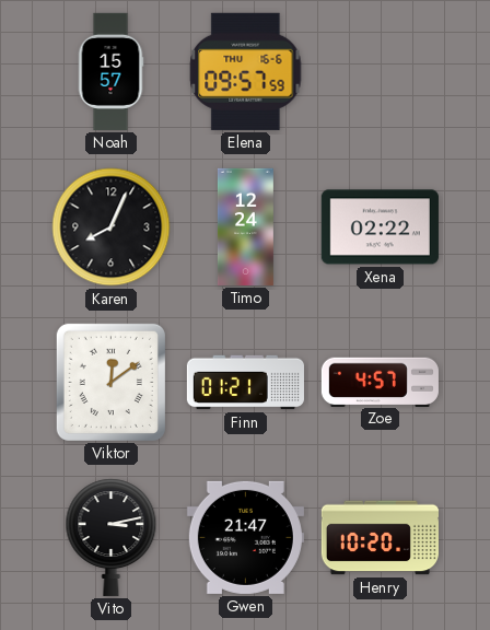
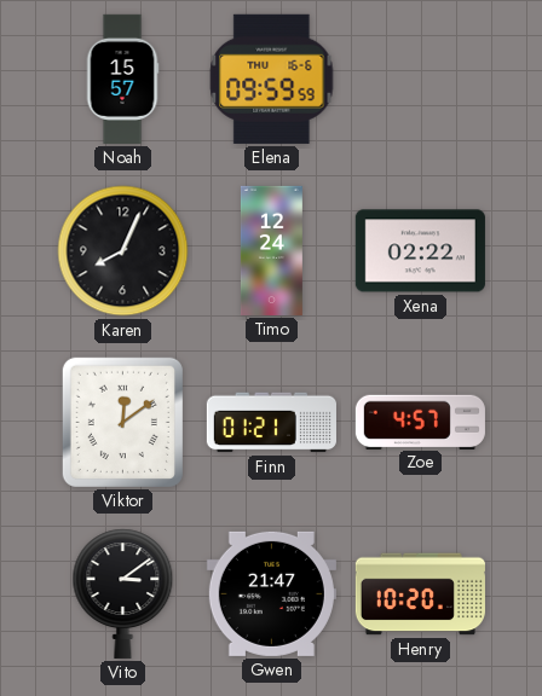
Elena: 09:57 -> 09:59
Vito: 3:13 -> 3:09
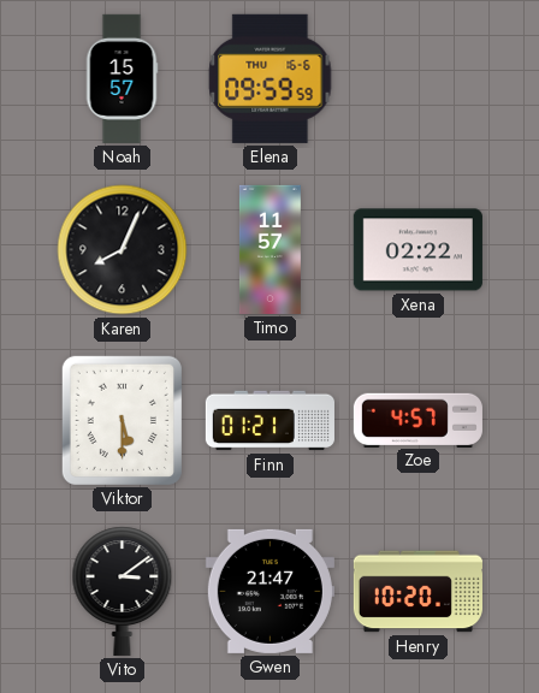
Timo: 12:24 -> 11:57
Viktor: 12:09 -> 5:30
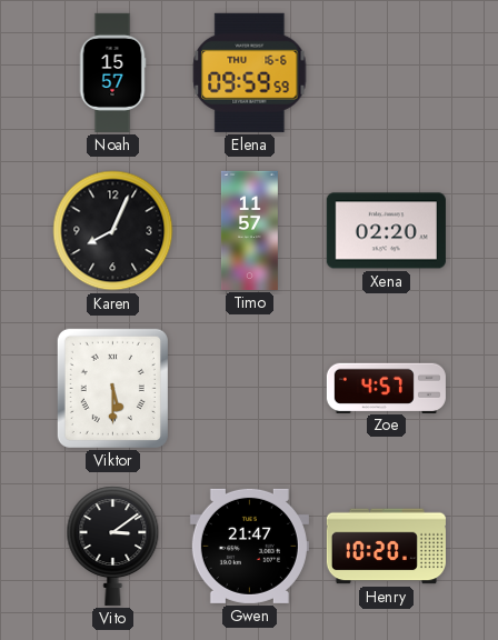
Xena: 02:22 -> 02:20
Finn: 01:21 -> none
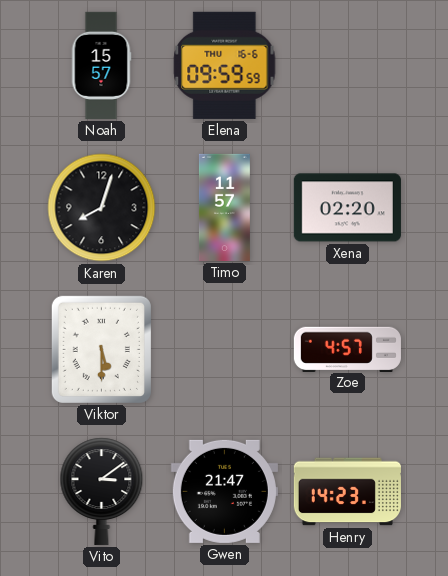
Karen: 8:04 -> 8:03
Henry: 10:20 -> 14:23
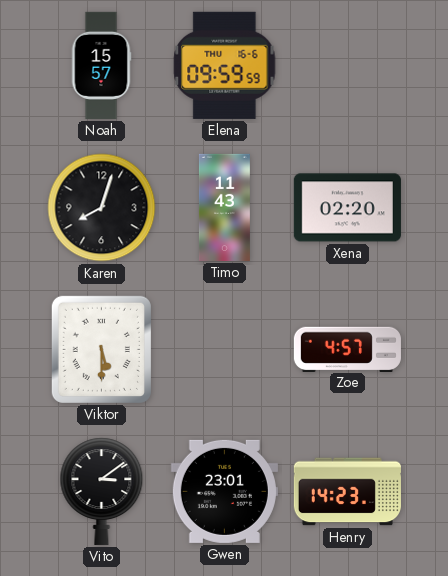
Timo: 11:57 -> 11:43
Gwen: 21:47 -> 23:01
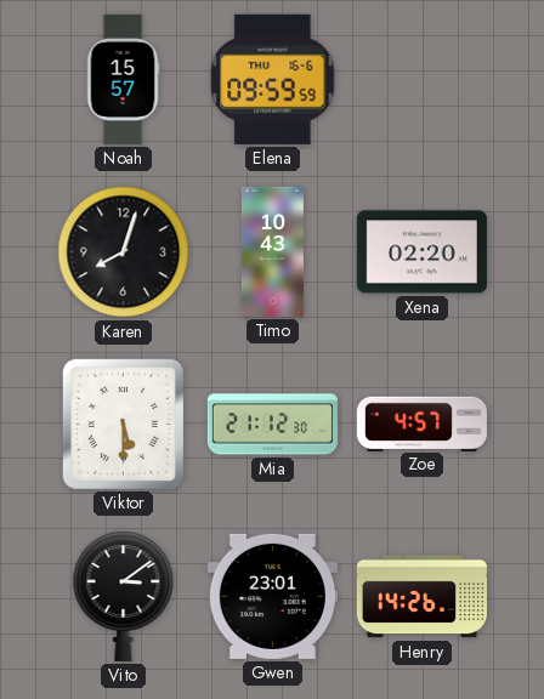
Timo: 11:43 -> 10:43
Mia: none -> 21:12
Henry: 14:23 -> 14:26
